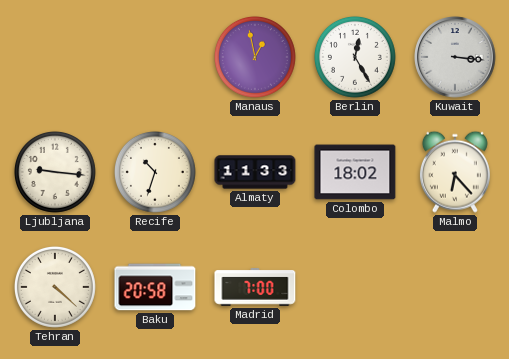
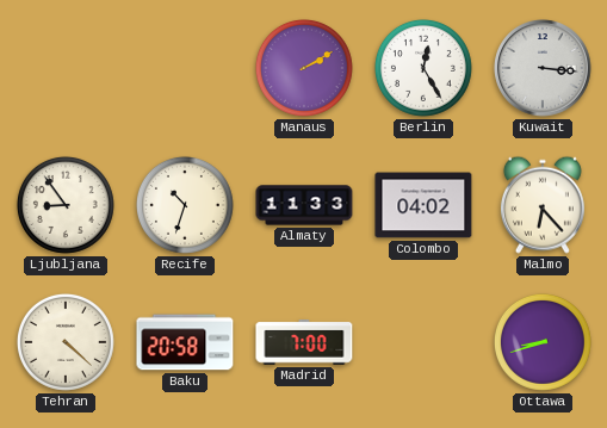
Manaus: 12:58 -> 2:10
Ljubljana: 9:16 -> 8:54
Colombo: 18:02 -> 04:02
Ottawa: none -> 8:42
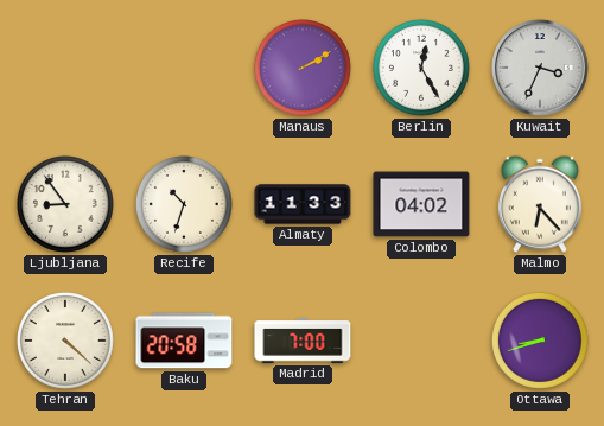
Kuwait: 3:16 -> 3:34
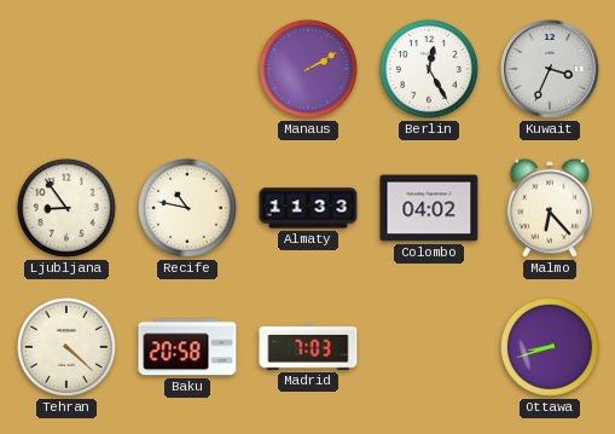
Recife: 10:33 -> 10:47
Madrid: 7:00 -> 7:03
